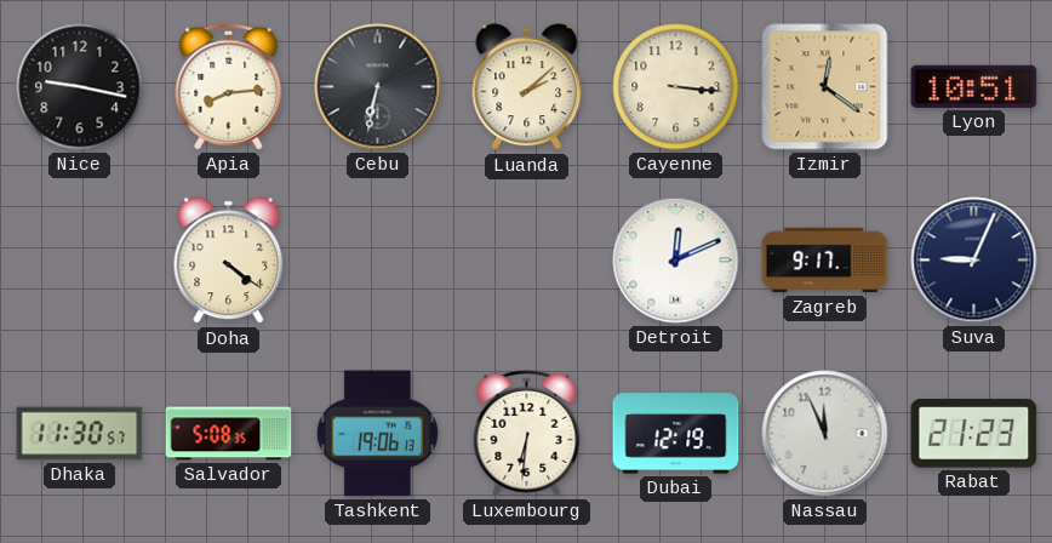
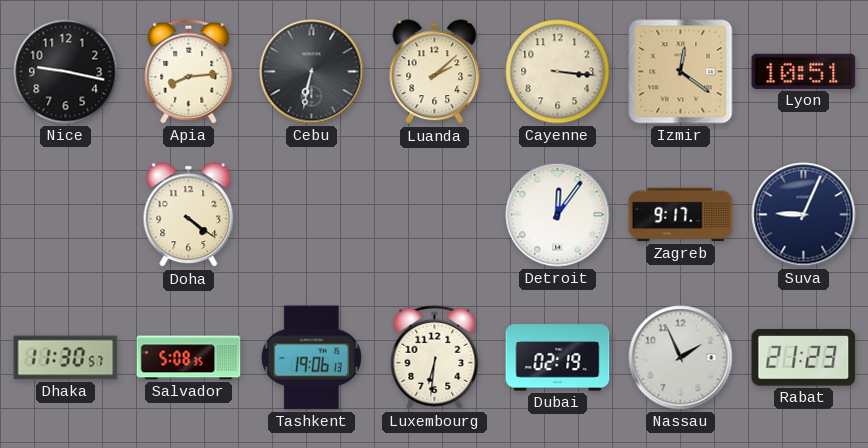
Detroit: 12:11 -> 12:06
Dubai: 12:19 -> 02:19
Nassau: 11:56 -> 1:56
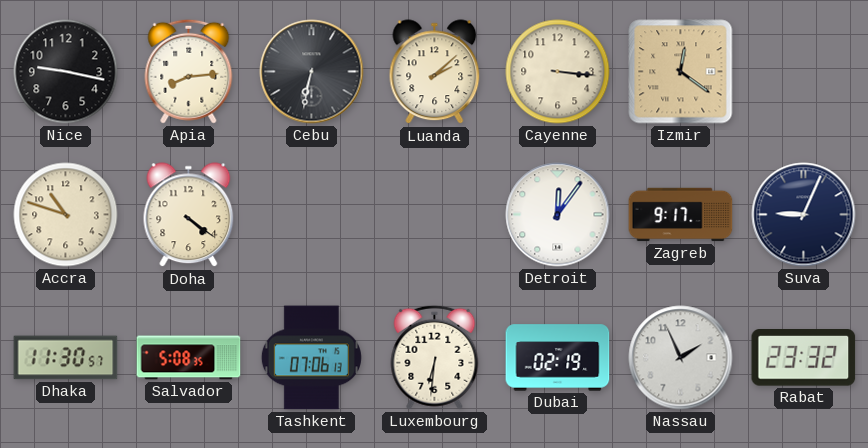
Lyon: 10:51 -> none
Accra: none -> 10:48
Tashkent: 19:06 -> 07:06
Rabat: 21:23 -> 23:32
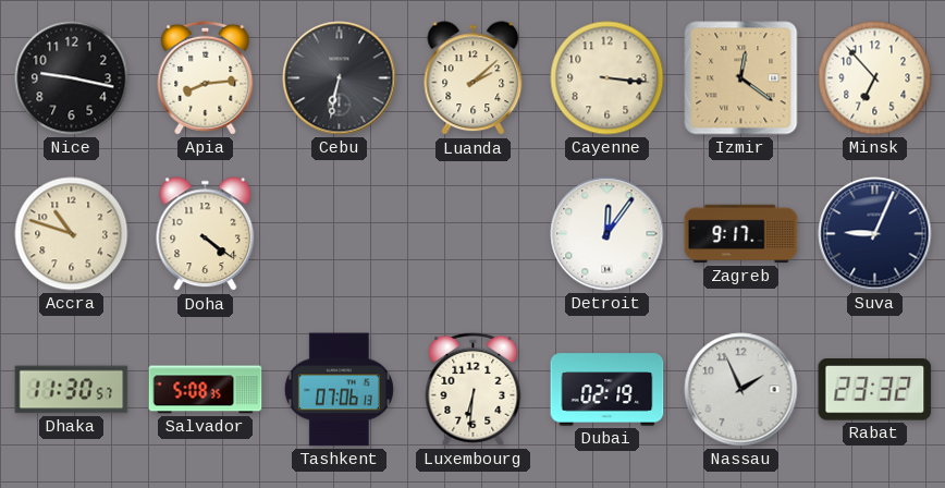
Minsk: none -> 6:53
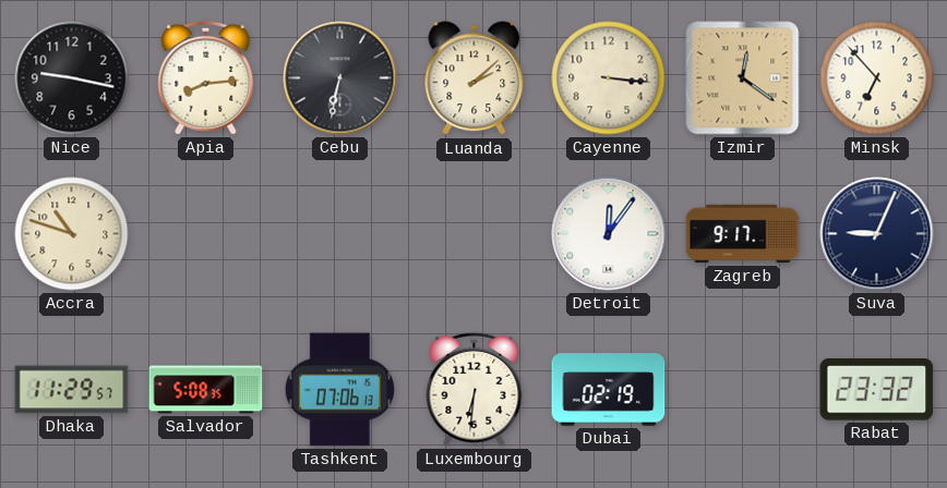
Doha: 4:21 -> none
Dhaka: 11:30 -> 11:29
Nassau: 1:56 -> none
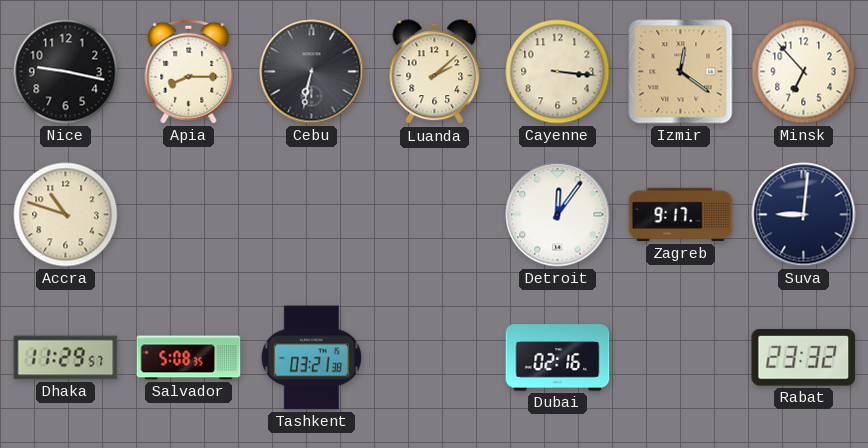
Apia: 8:14 -> 8:15
Suva: 9:04 -> 9:01
Tashkent: 07:06 -> 03:21
Luxembourg: 6:31 -> none
Dubai: 02:19 -> 02:16
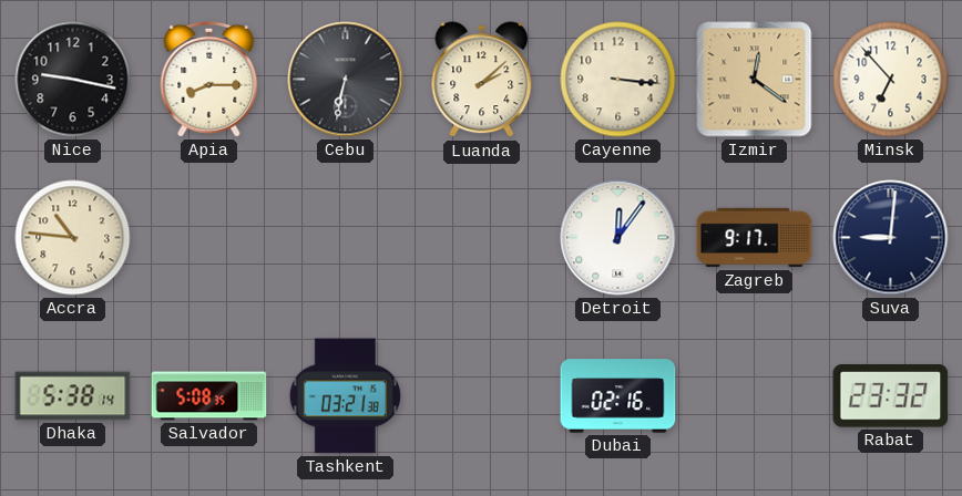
Accra: 10:48 -> 10:46
Dhaka: 11:29 -> 5:38
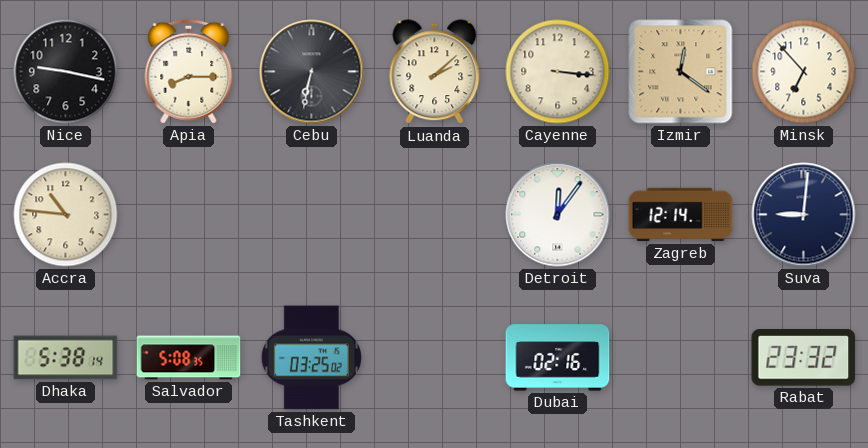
Zagreb: 9:17 -> 12:14
Tashkent: 03:21 -> 03:25
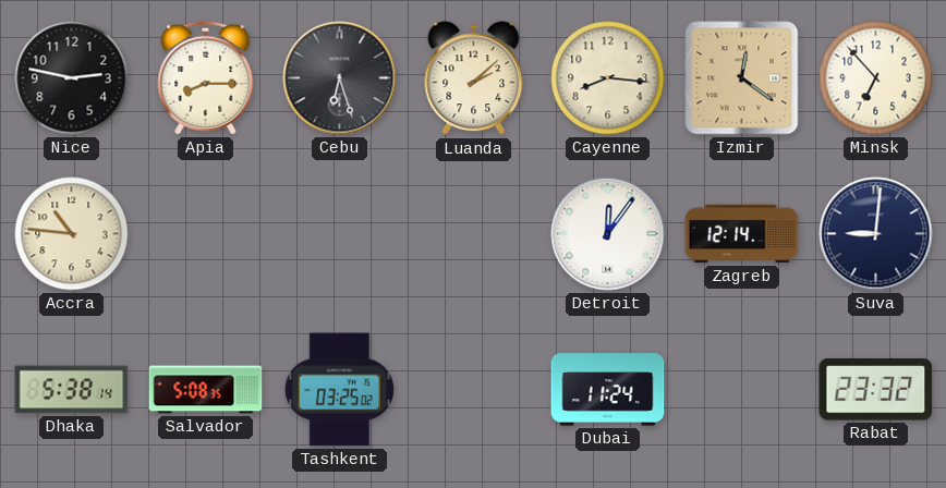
Nice: 9:17 -> 2:47
Cebu: 6:32 -> 6:27
Cayenne: 3:16 -> 8:16
Dubai: 02:16 -> 11:24
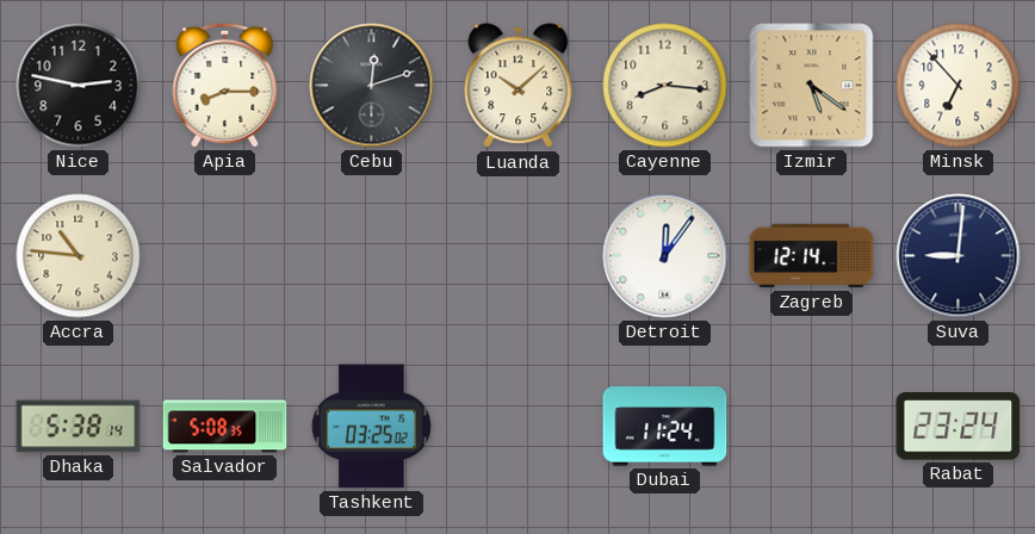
Cebu: 6:27 -> 12:12
Luanda: 2:08 -> 10:08
Izmir: 12:21 -> 5:21
Rabat: 23:32 -> 23:24
